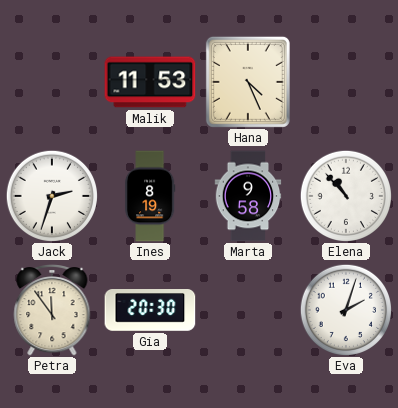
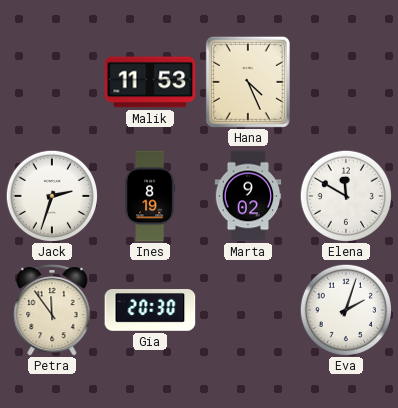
Marta: 9:58 -> 9:02
Elena: 10:53 -> 11:50
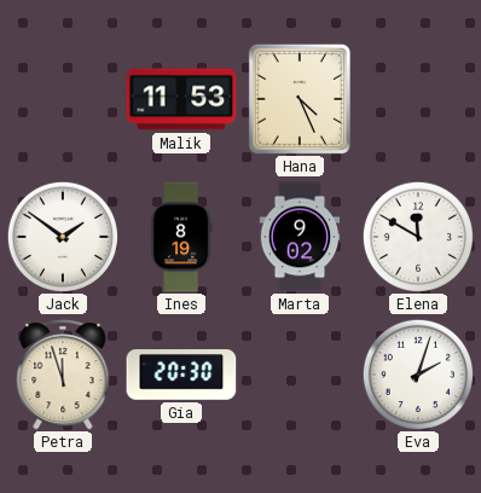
Jack: 2:33 -> 1:51
Petra: 11:54 -> 11:57
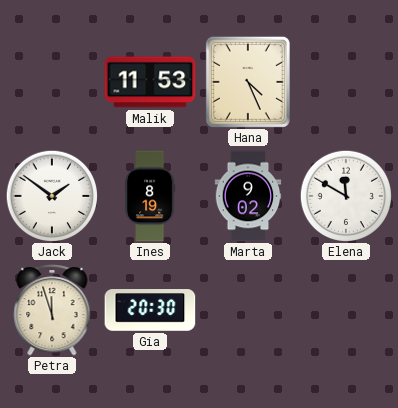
Eva: 2:03 -> none
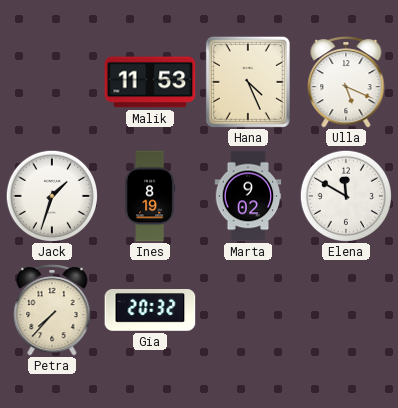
Ulla: none -> 5:19
Jack: 1:51 -> 1:33
Petra: 11:57 -> 7:37
Gia: 20:30 -> 20:32
